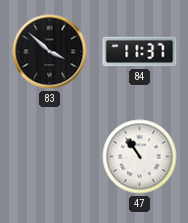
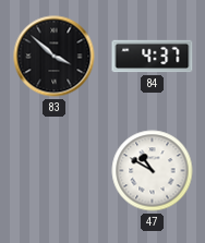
84: 11:37 -> 4:37
47: 10:54 -> 10:50
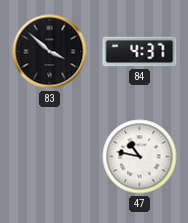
47: 10:50 -> 10:47
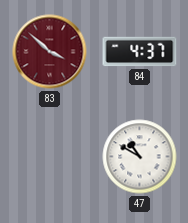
83 dial: black -> burgundy
47: 10:47 -> 10:50
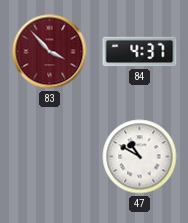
83: 3:52 -> 3:53
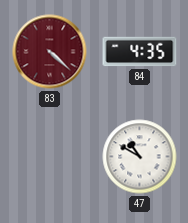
83: 3:53 -> 4:22
84: 4:37 -> 4:35
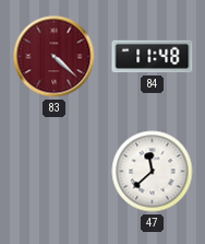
84: 4:35 -> 11:48
47: 10:50 -> 11:38
